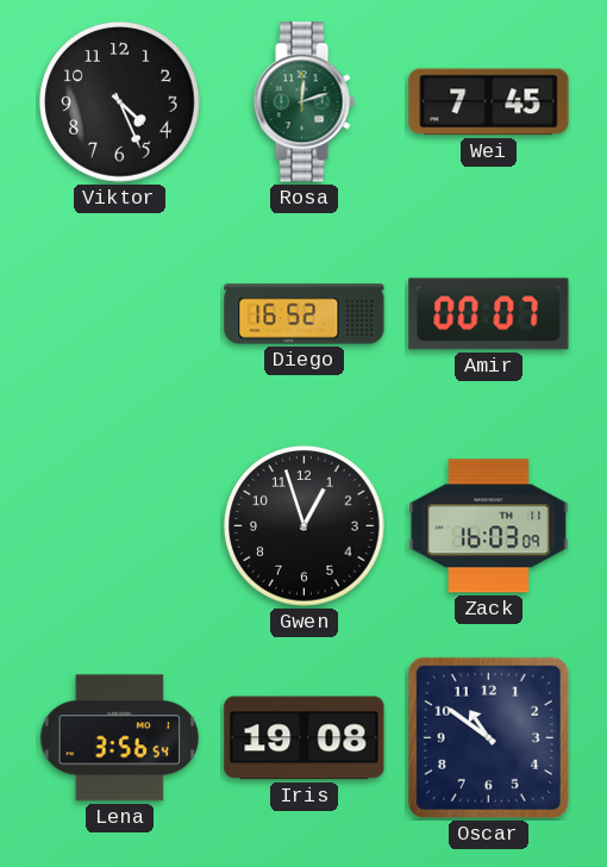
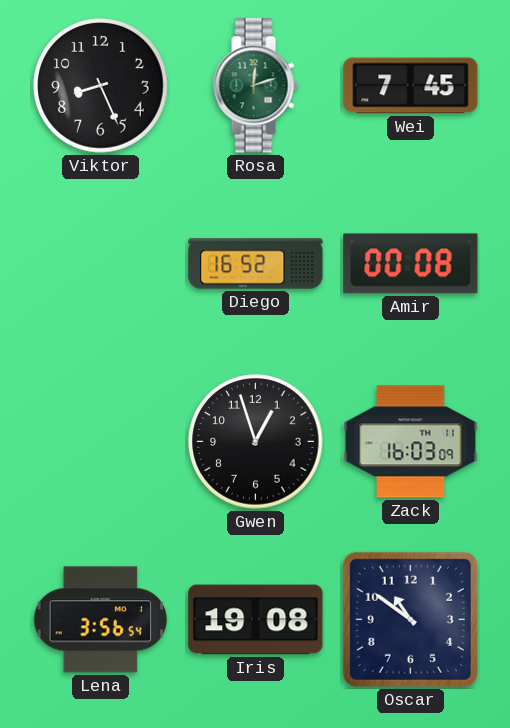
Viktor: 4:26 -> 8:26
Amir: 00:07 -> 00:08
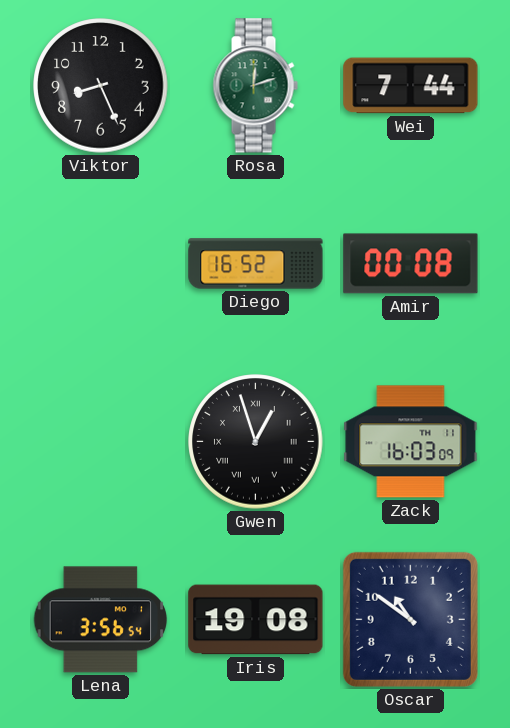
Wei: 7:45 -> 7:44
Gwen numerals: Arabic -> Roman
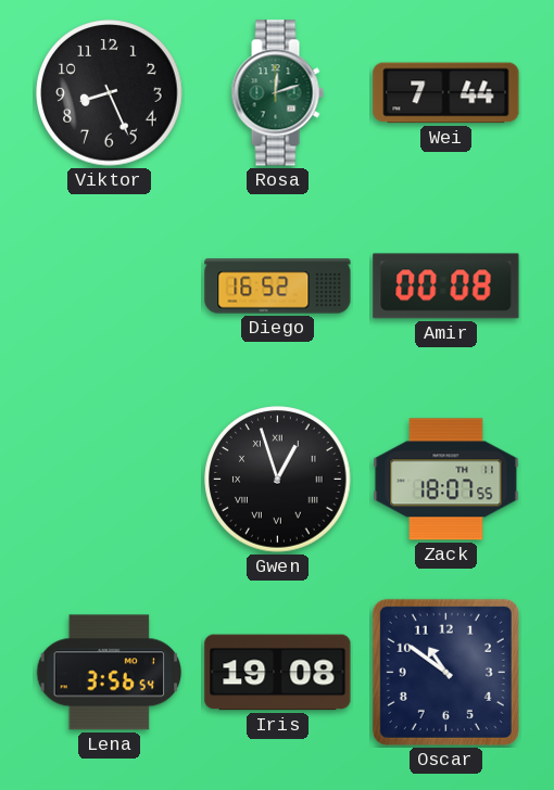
Zack: 16:03 -> 18:07
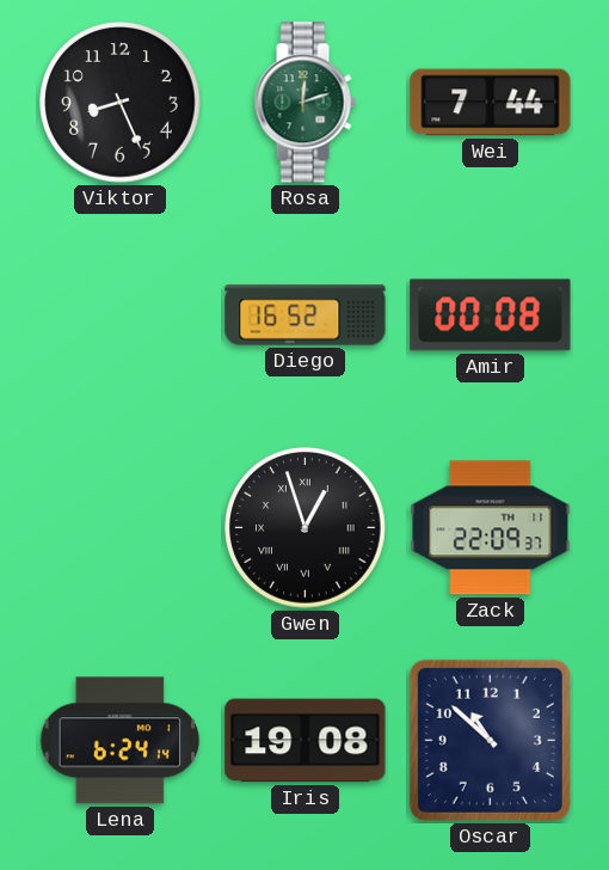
Zack: 18:07 -> 22:09
Lena: 3:56 -> 6:24
Oscar: 10:51 -> 10:52
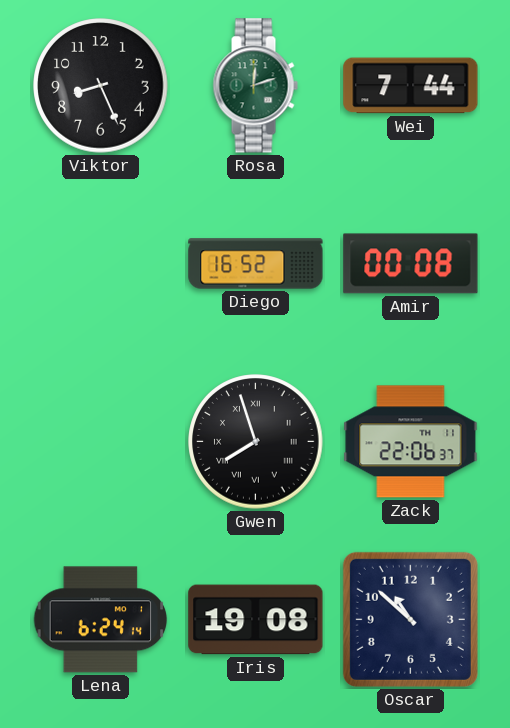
Gwen: 12:57 -> 7:57
Zack: 22:09 -> 22:06
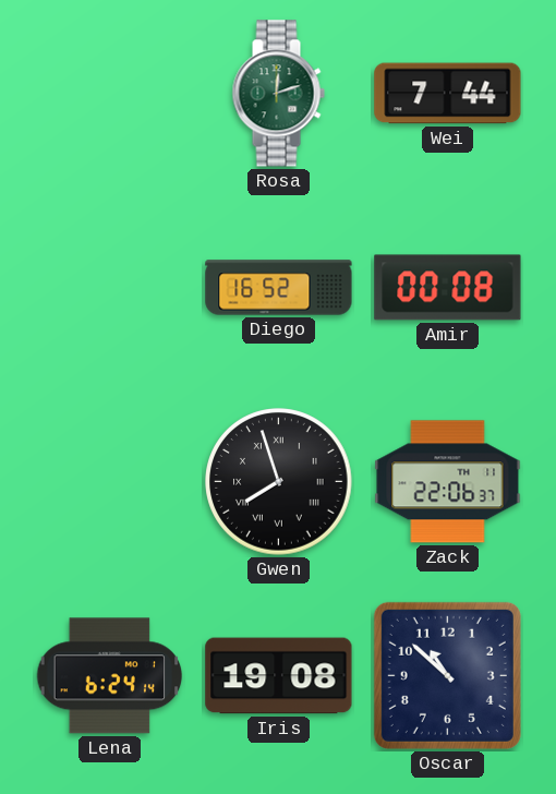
Viktor: 8:26 -> none
